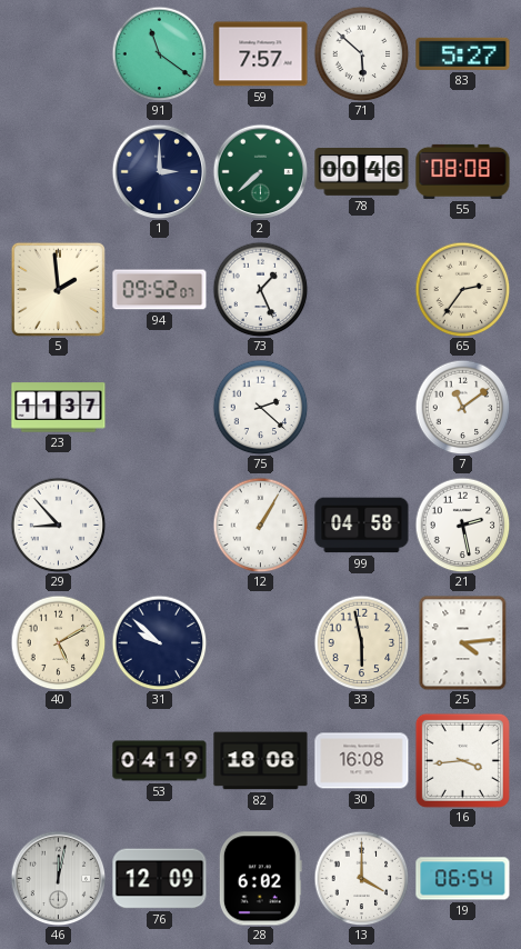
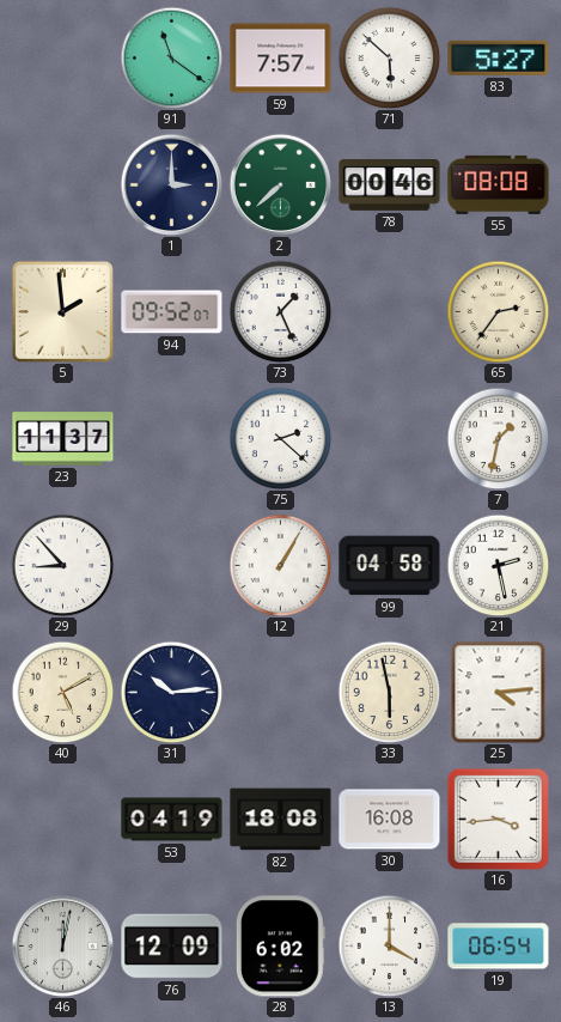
7: 11:09 -> 1:32
31: 9:52 -> 10:14
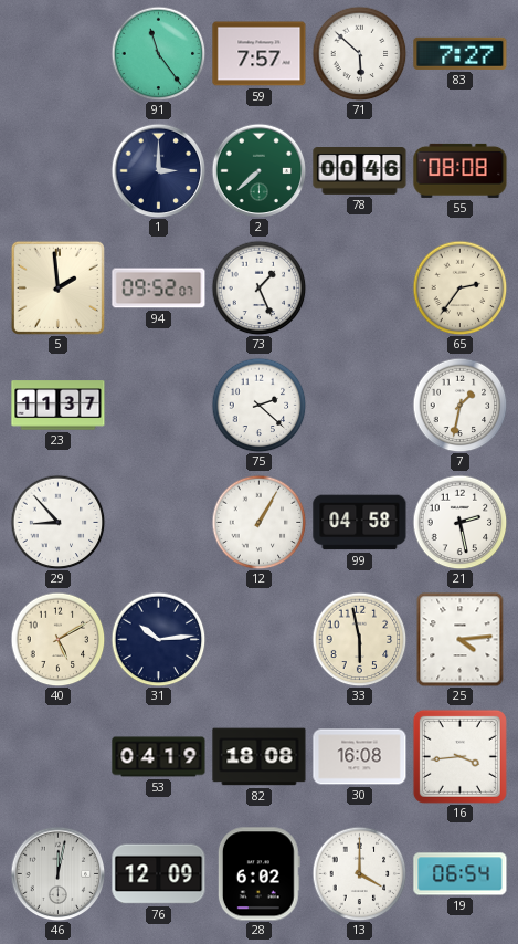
91: 11:21 -> 11:24
83: 5:27 -> 7:27
